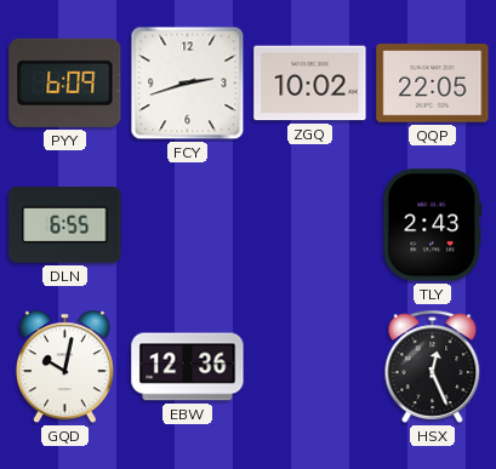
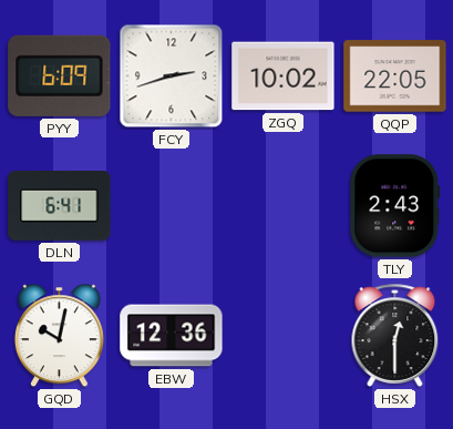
DLN: 6:55 -> 6:41
HSX: 12:26 -> 12:30
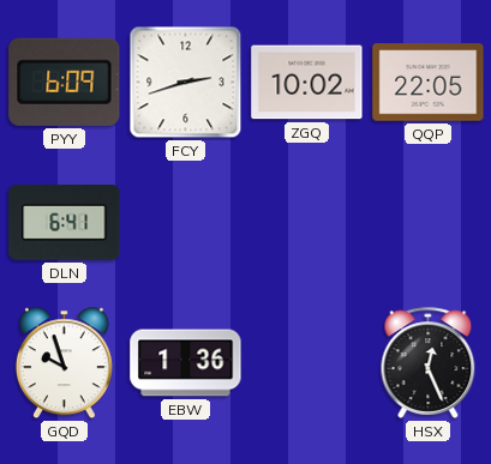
TLY: 2:43 -> none
GQD: 10:02 -> 9:57
EBW: 12:36 -> 1:36
HSX: 12:30 -> 12:26
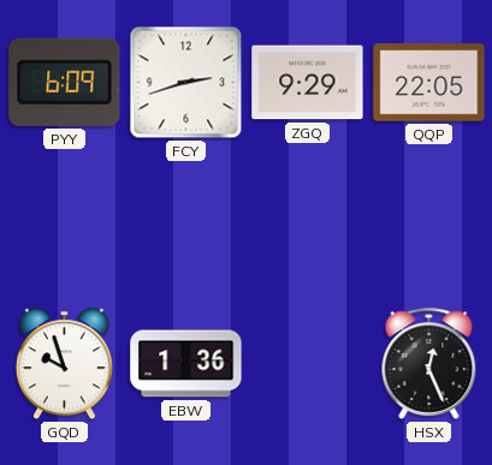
ZGQ: 10:02 -> 9:29
DLN: 6:41 -> none
